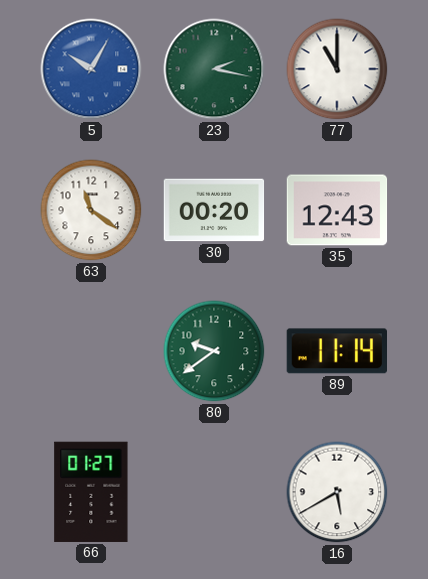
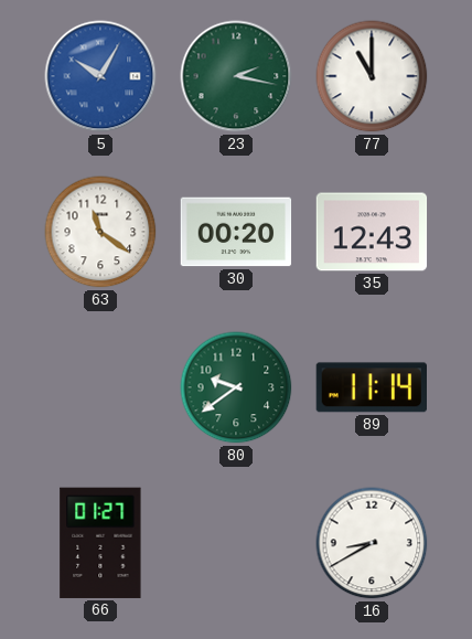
16: 5:40 -> 8:40
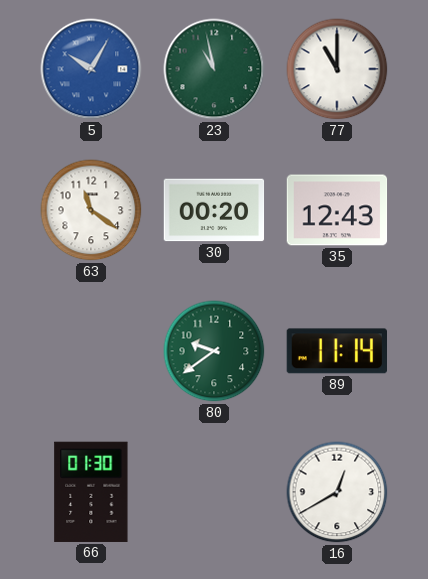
23: 2:17 -> 10:58
66: 01:27 -> 01:30
16: 8:40 -> 12:40
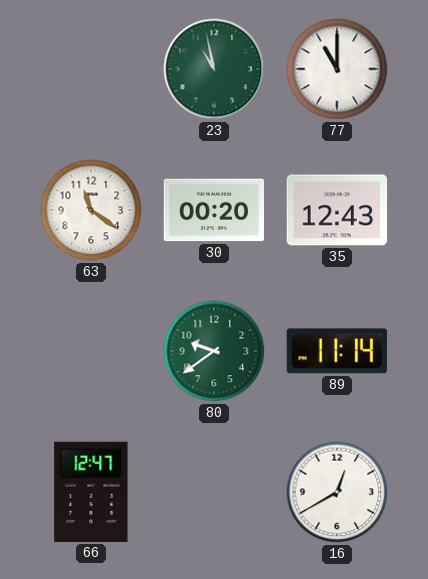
5: 10:05 -> none
66: 01:30 -> 12:47
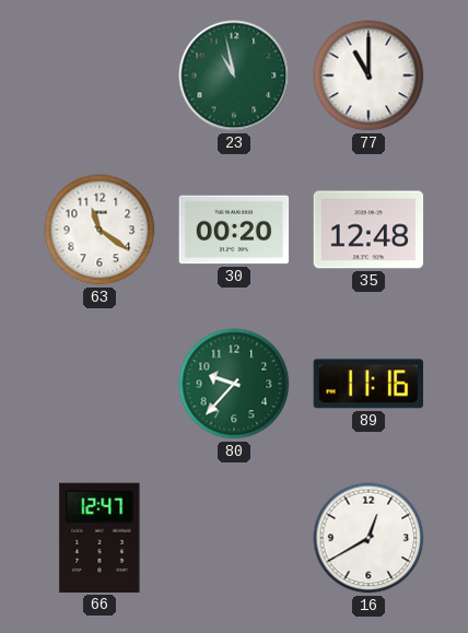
35: 12:43 -> 12:48
80: 9:39 -> 9:37
89: 11:14 -> 11:16
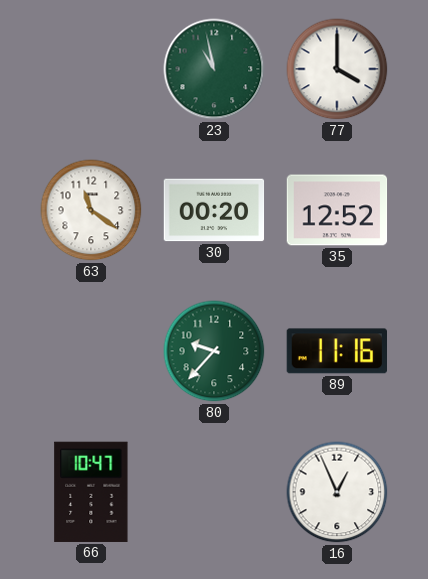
77: 11:00 -> 4:00
35: 12:48 -> 12:52
66: 12:47 -> 10:47
16: 12:40 -> 12:56
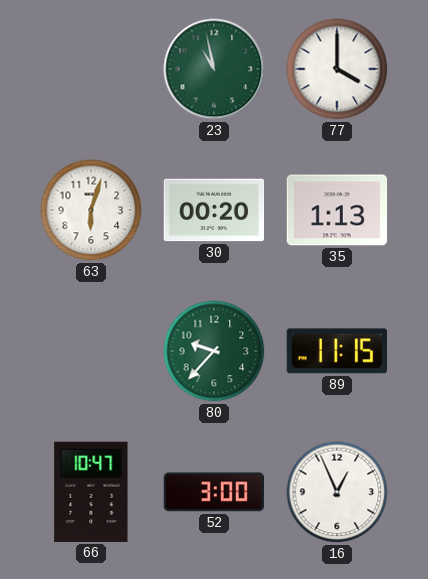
63: 11:21 -> 6:03
35: 12:52 -> 1:13
89: 11:16 -> 11:15
52: none -> 3:00
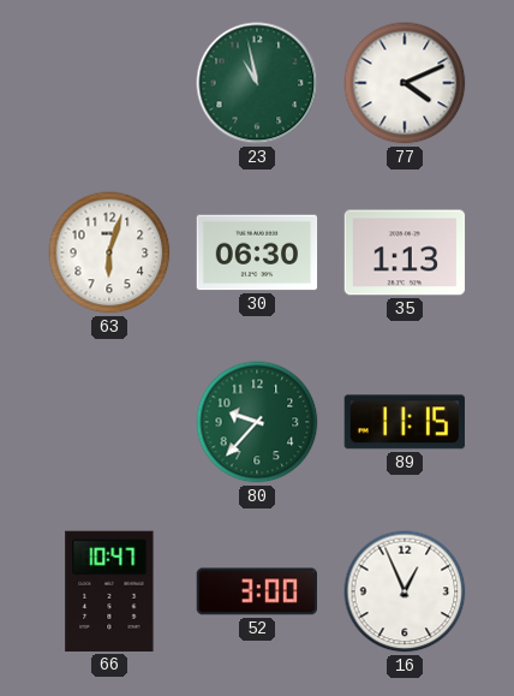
77: 4:00 -> 4:11
30: 00:20 -> 06:30
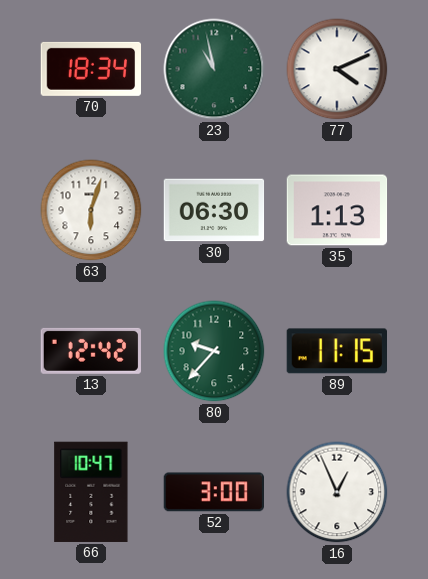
70: none -> 18:34
13: none -> 12:42
